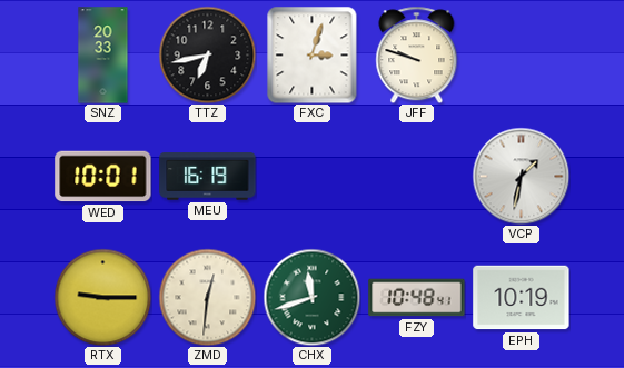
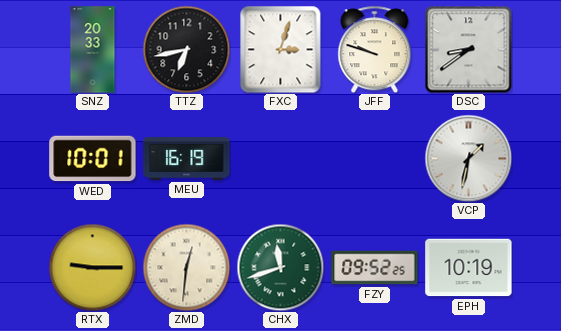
DSC: none -> 8:39
FZY: 10:48 -> 09:52
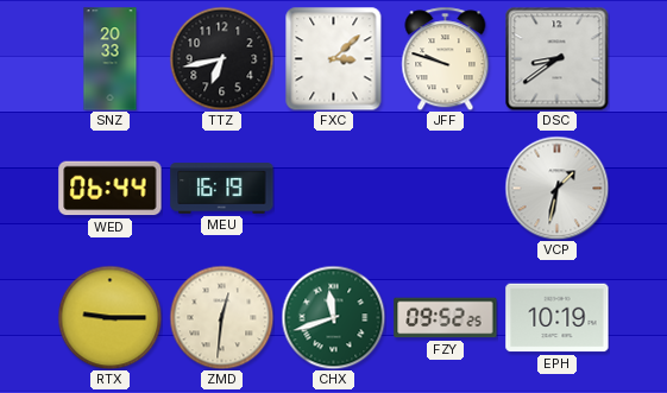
FXC: 3:03 -> 3:08
WED: 10:01 -> 06:44
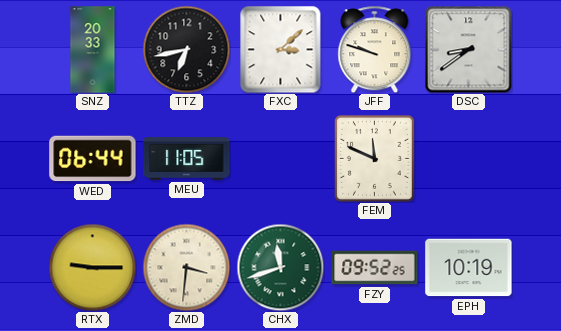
MEU: 16:19 -> 11:05
FEM: none -> 11:49
VCP: 1:32 -> none
ZMD: 12:31 -> 3:31
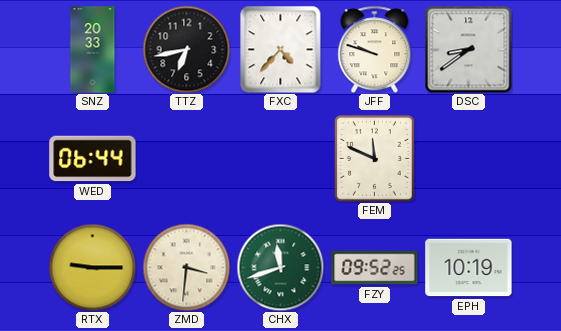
FXC: 3:08 -> 4:37
MEU: 11:05 -> none
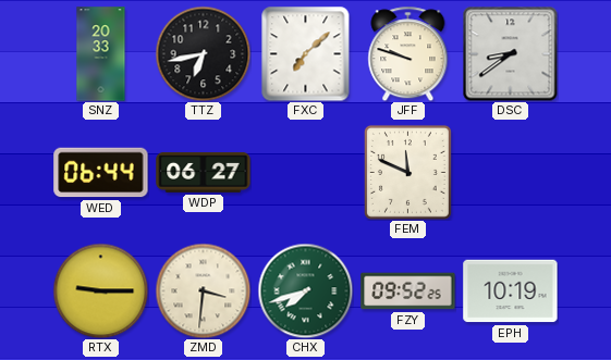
FXC: 4:37 -> 7:08
WDP: none -> 06:27
CHX: 11:42 -> 7:42
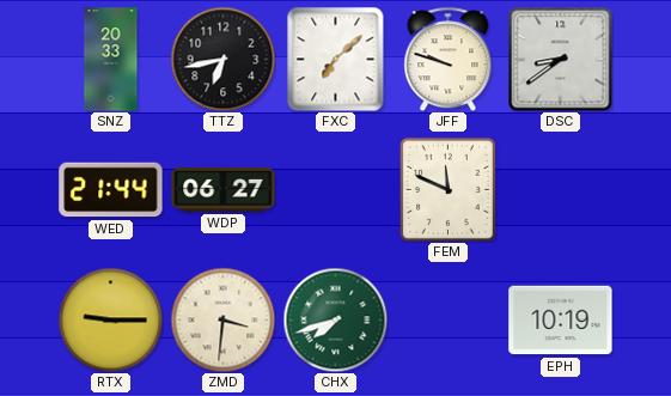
WED: 06:44 -> 21:44
FZY: 09:52 -> none
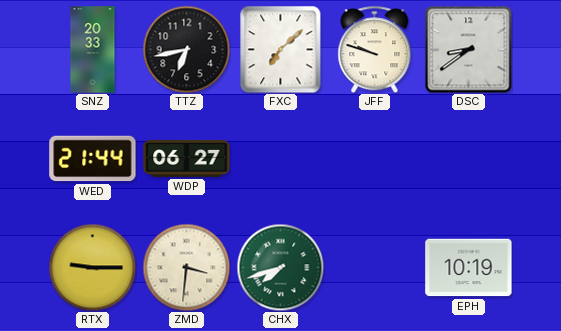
FEM: 11:49 -> none
